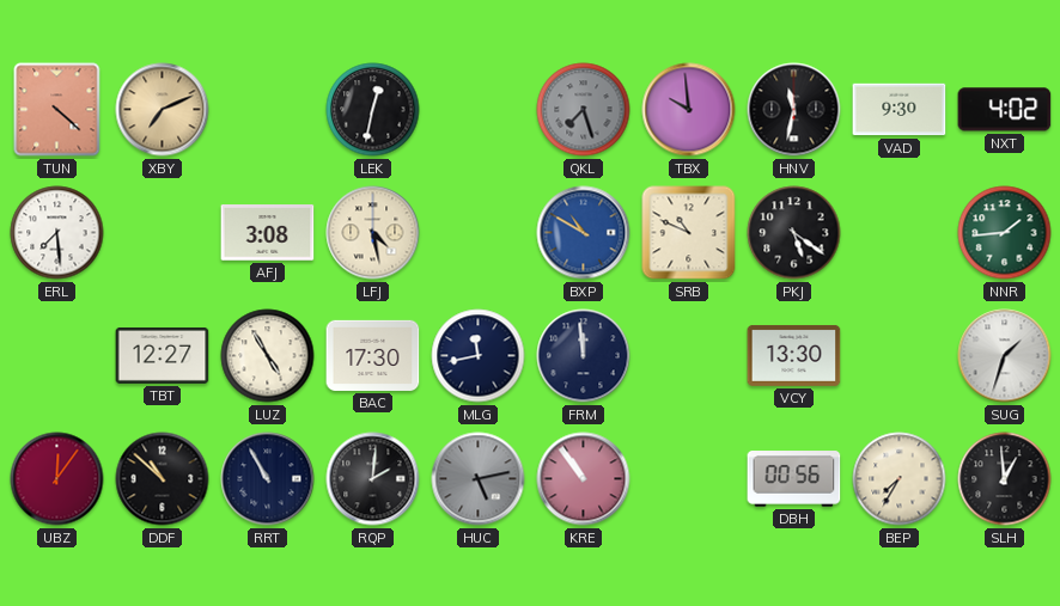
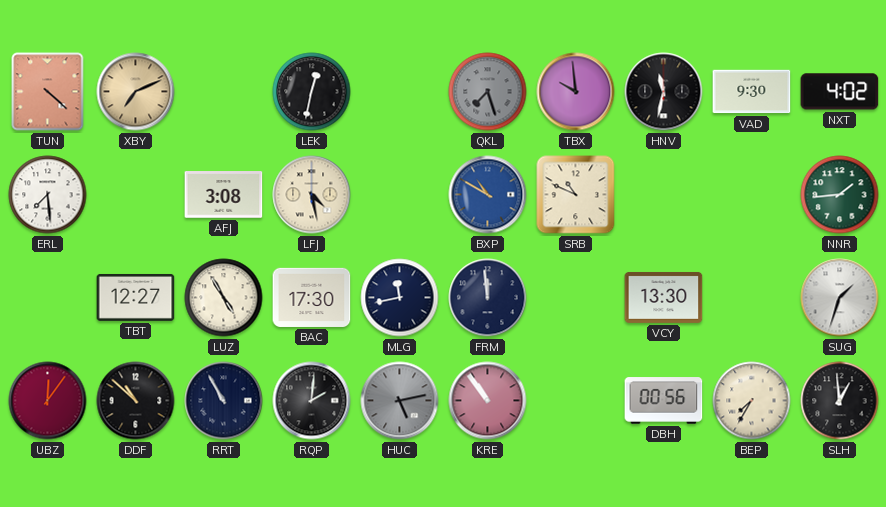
PKJ: 5:21 -> none
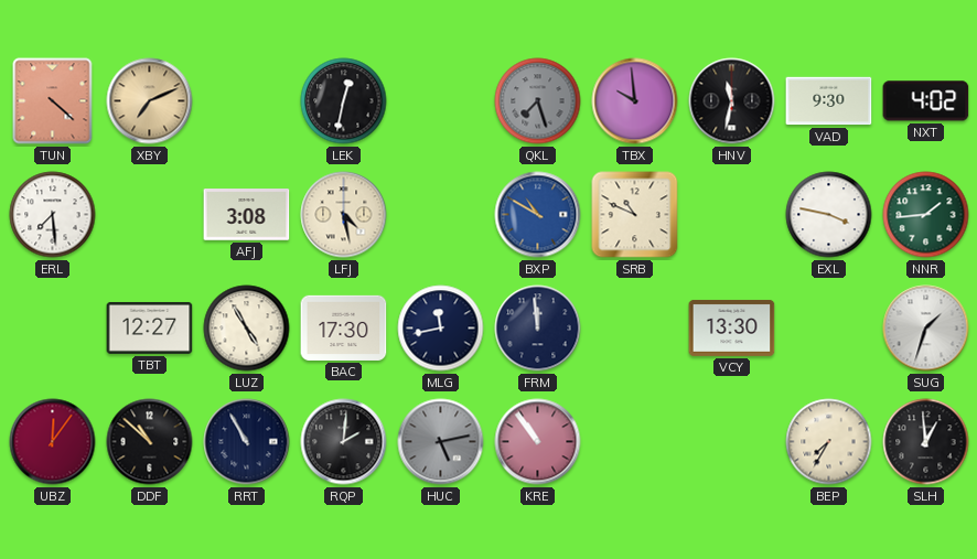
EXL: none -> 3:47
DBH: 00:56 -> none
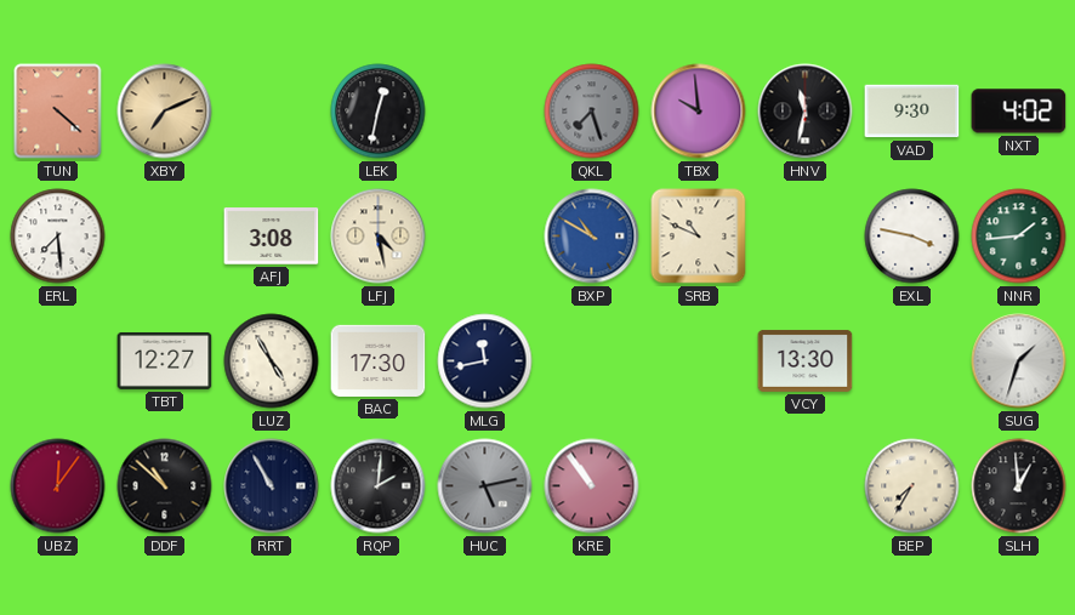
FRM: 11:59 -> none
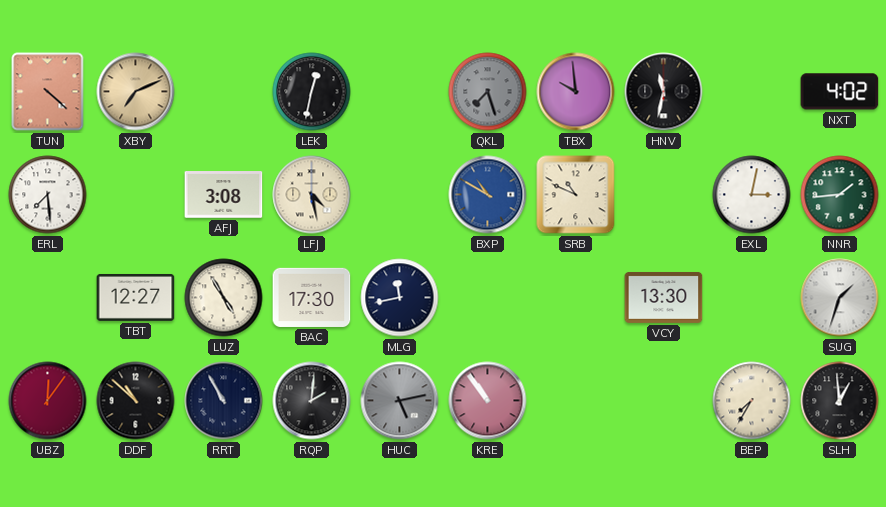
VAD: 9:30 -> none
EXL: 3:47 -> 3:02
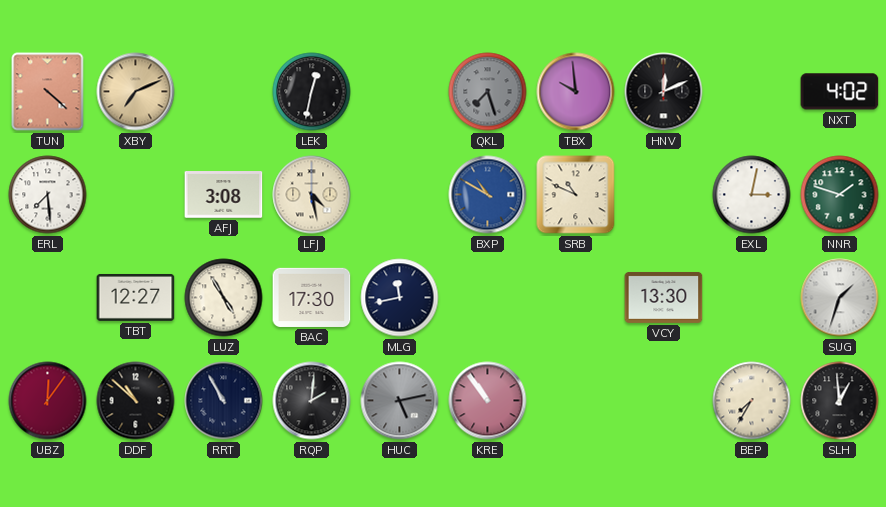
HNV: 11:32 -> 12:11
NNR: 1:44 -> 1:48
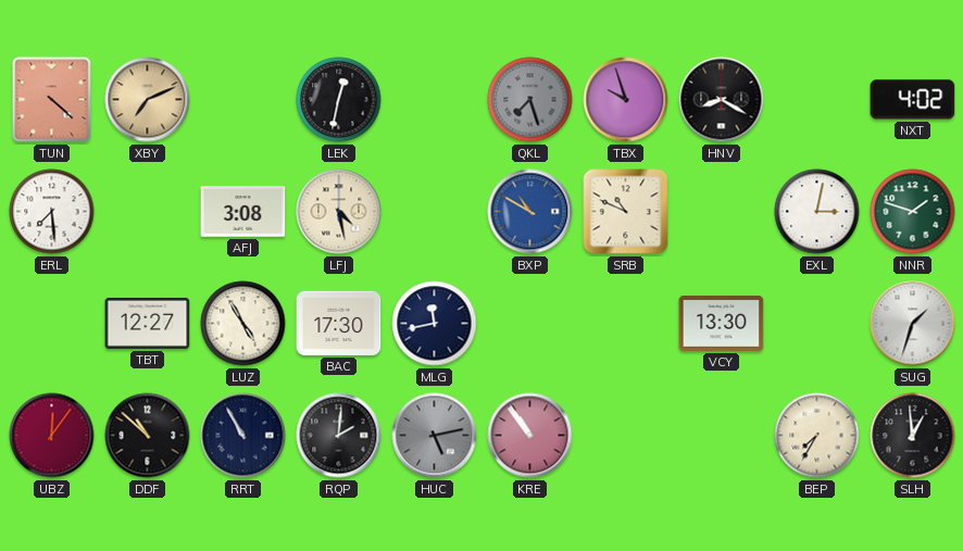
TBX: 9:59 -> 9:57
HNV: 12:11 -> 8:20
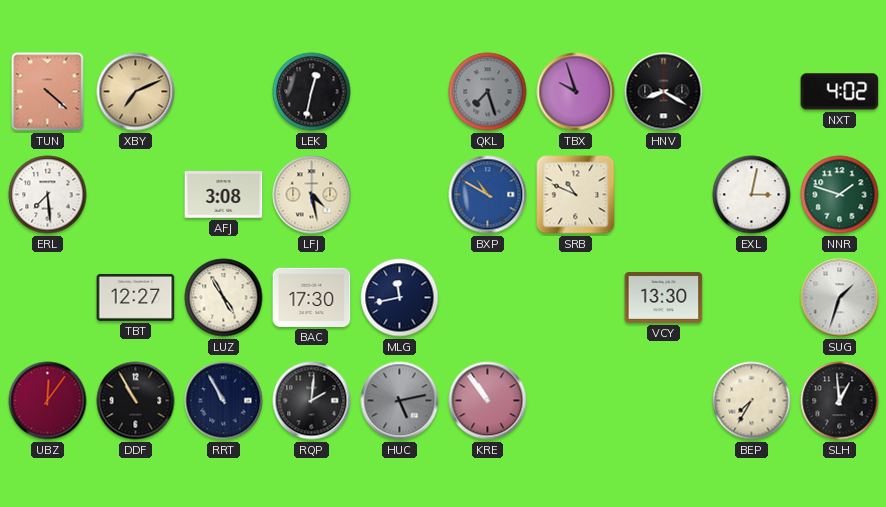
DDF: 10:52 -> 10:55
